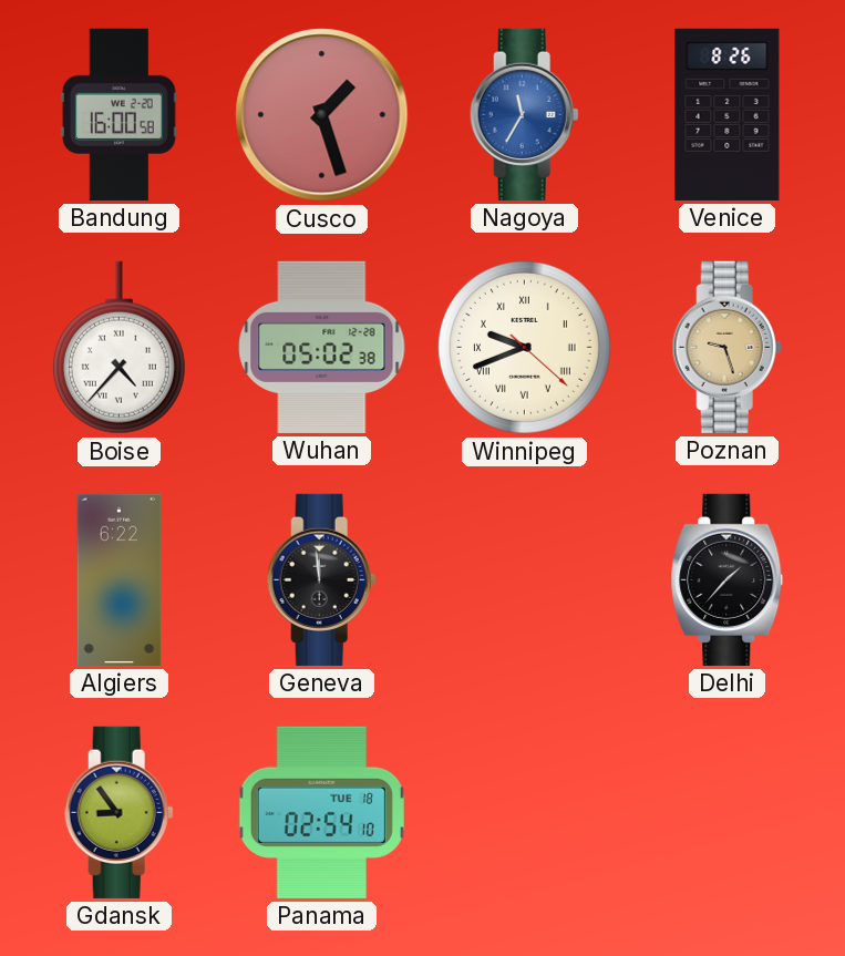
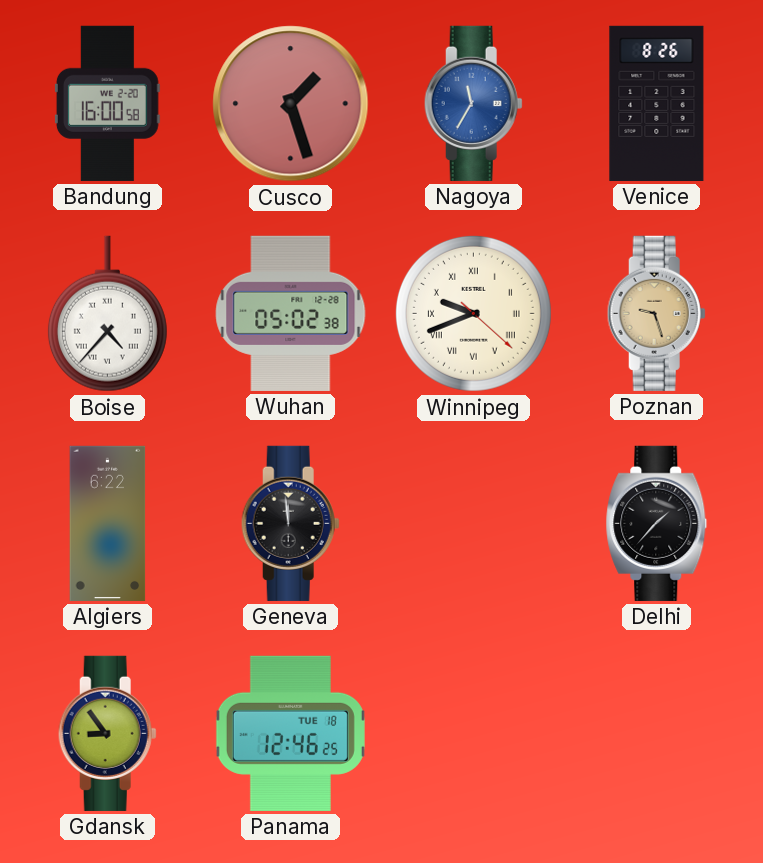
Panama: 02:54 -> 12:46
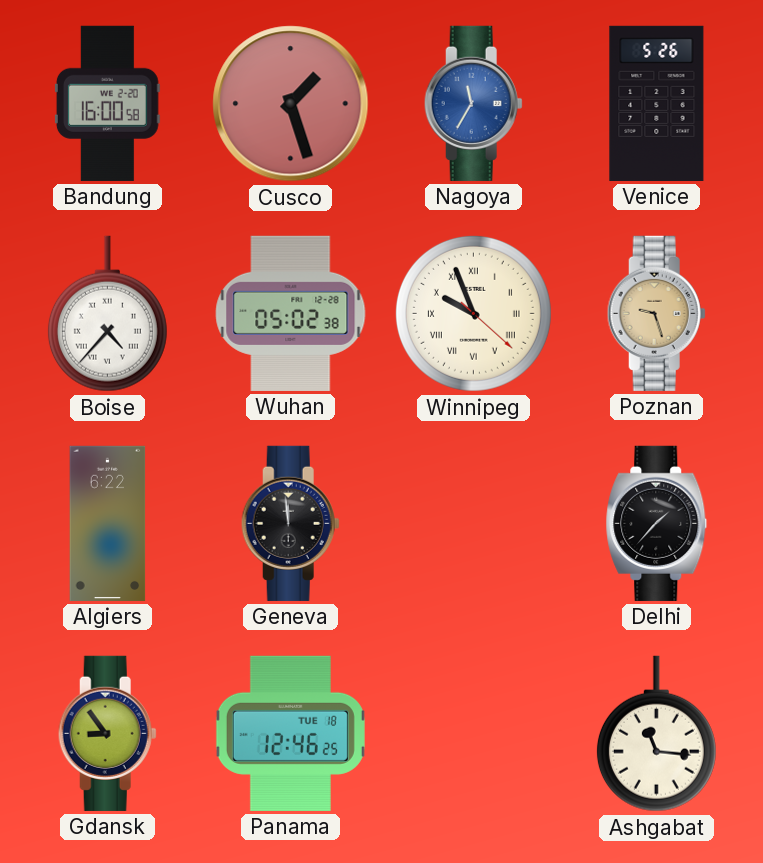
Venice: 8:26 -> 5:26
Winnipeg: 9:41 -> 9:56
Ashgabat: none -> 11:16
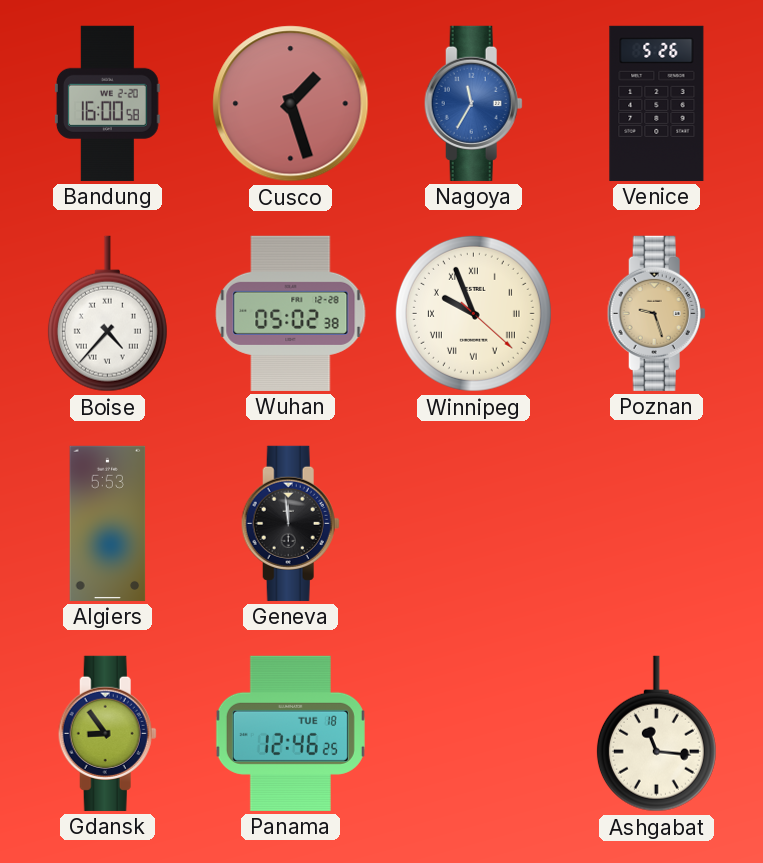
Algiers: 6:22 -> 5:53
Delhi: 1:37 -> none
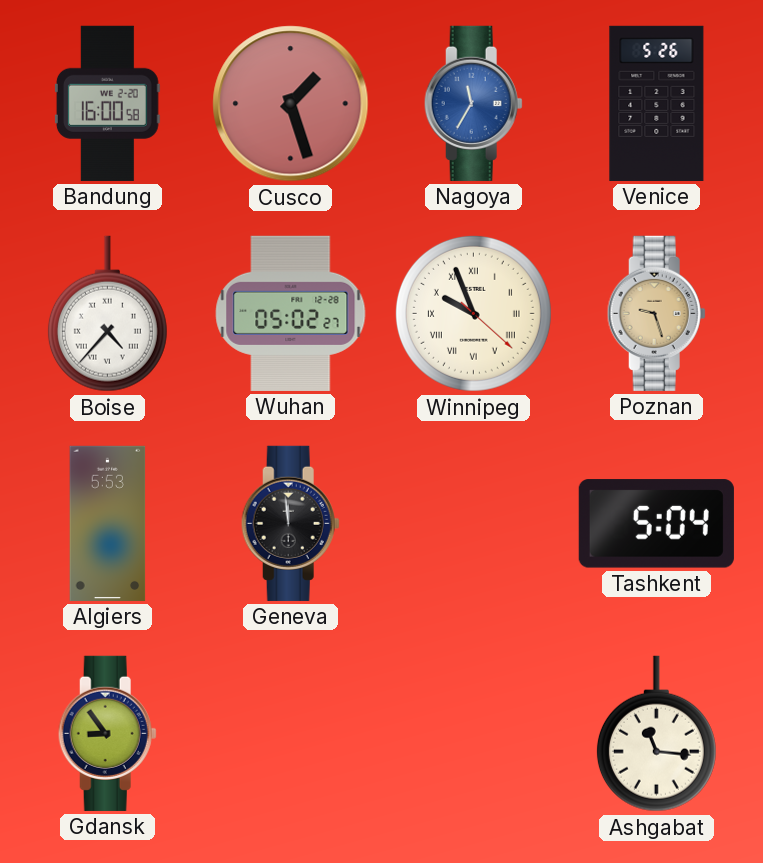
Wuhan: 05:02:38 -> 05:02:27
Tashkent: none -> 5:04
Panama: 12:46 -> none
